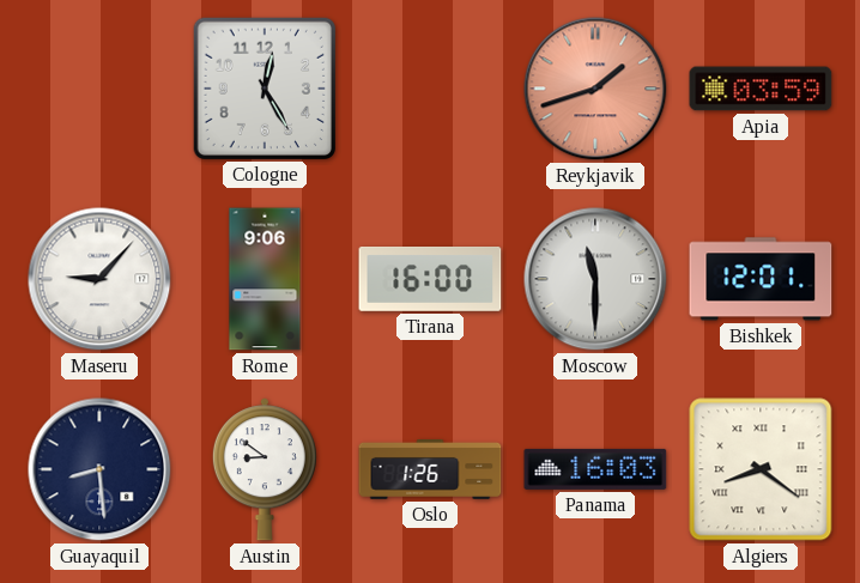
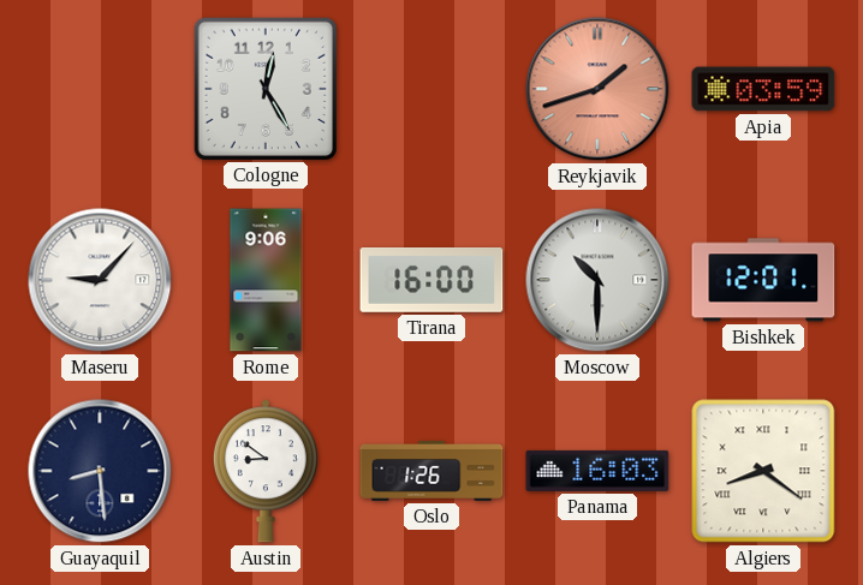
Moscow: 11:30 -> 10:30
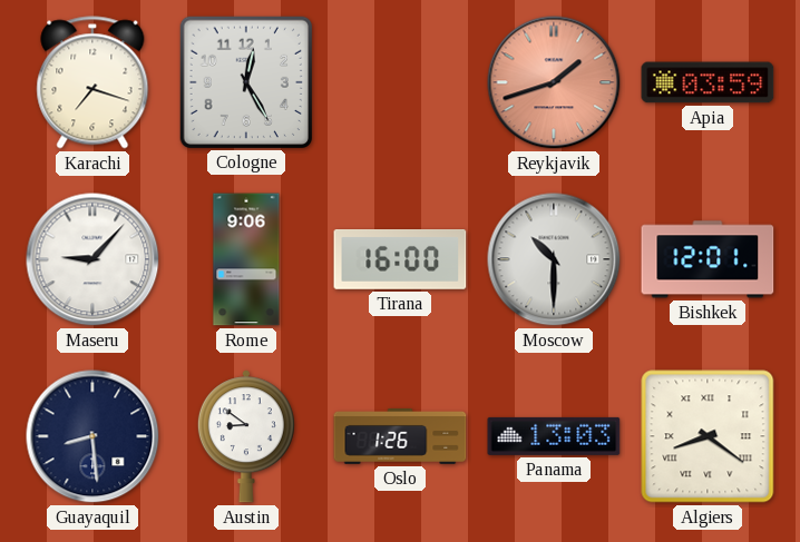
Karachi: none -> 7:18
Panama: 16:03 -> 13:03
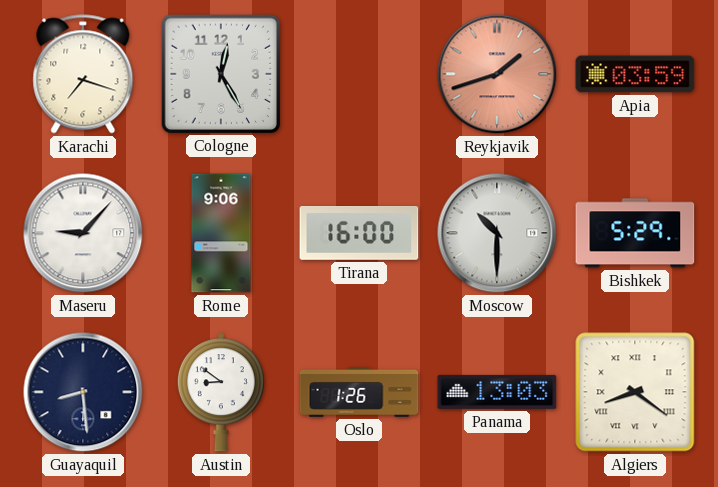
Bishkek: 12:01 -> 5:29
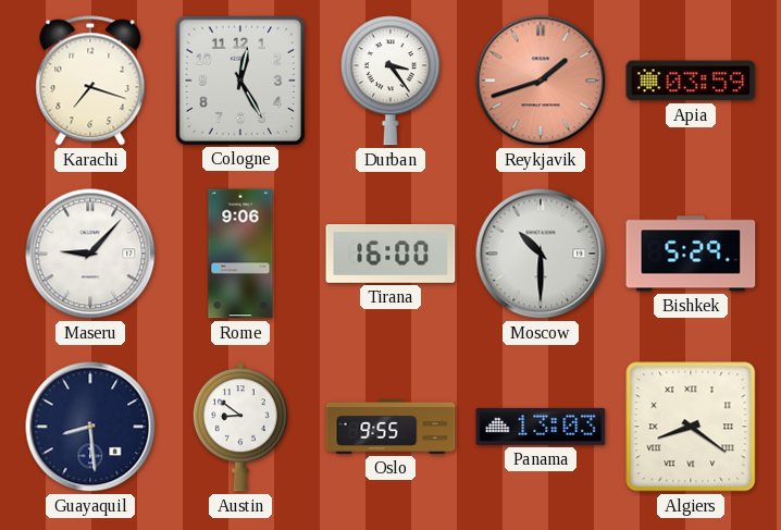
Durban: none -> 3:24
Oslo: 1:26 -> 9:55
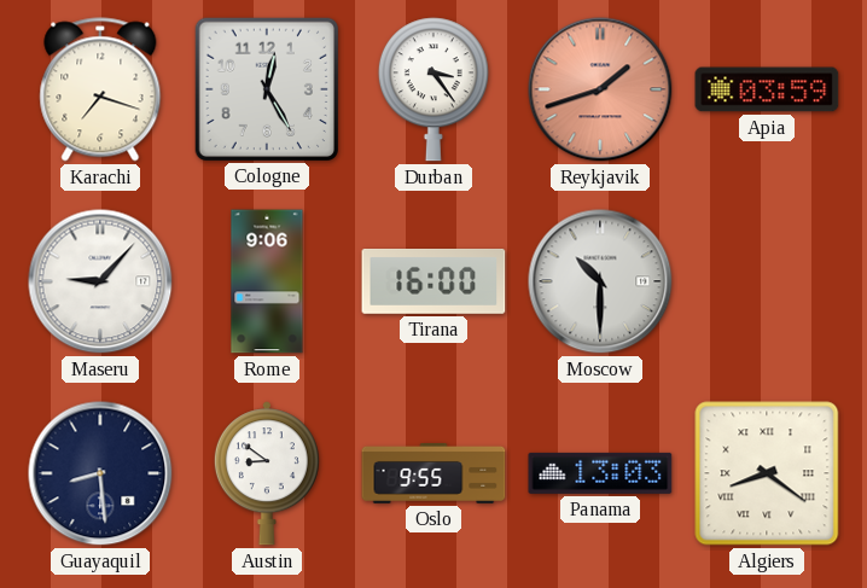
Bishkek: 5:29 -> none
